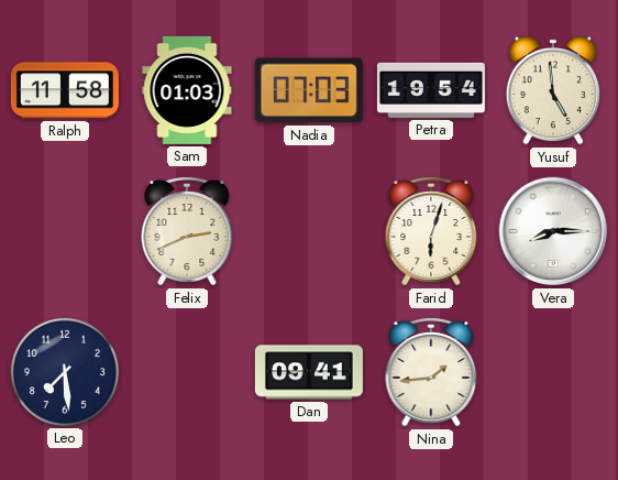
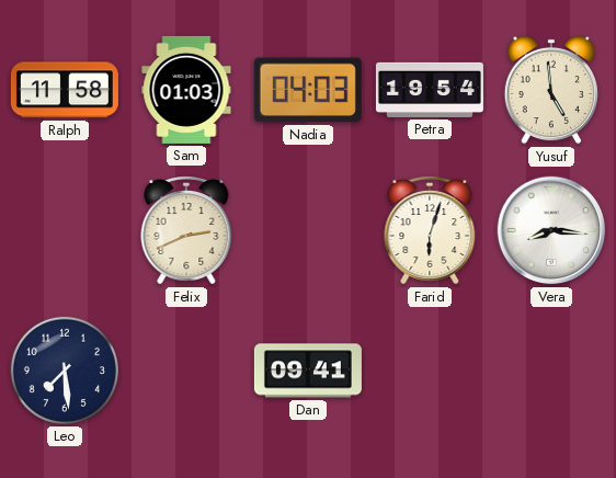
Nadia: 07:03 -> 04:03
Vera: 8:15 -> 8:16
Nina: 1:44 -> none
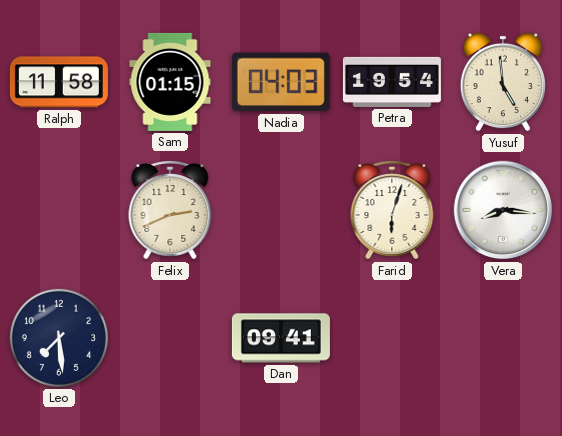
Sam: 01:03 -> 01:15
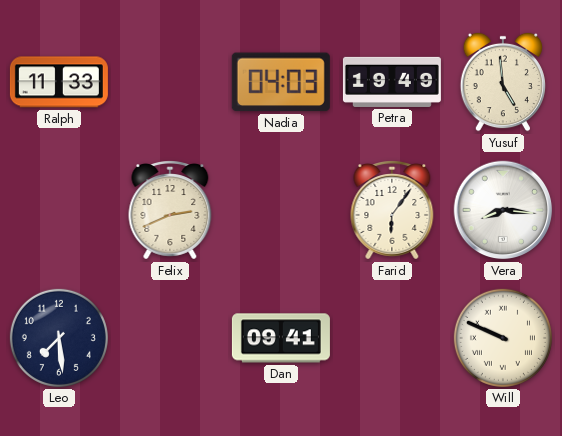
Ralph: 11:58 -> 11:33
Sam: 01:15 -> none
Petra: 19:54 -> 19:49
Farid: 6:03 -> 6:06
Will: none -> 9:49
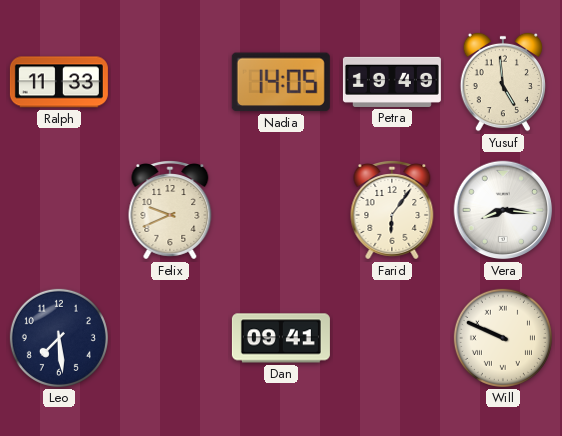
Nadia: 04:03 -> 14:05
Felix: 2:41 -> 9:41
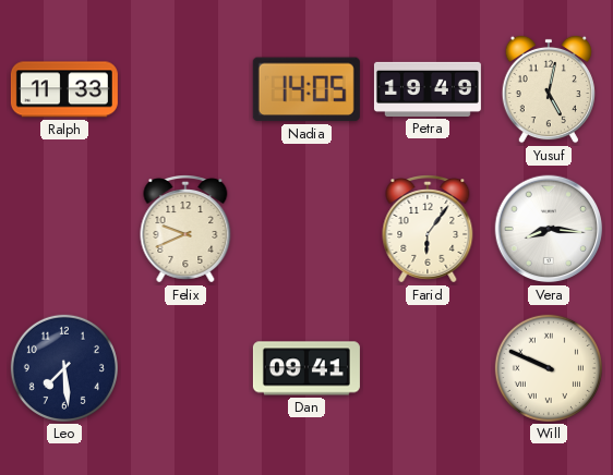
Yusuf: 4:59 -> 5:02
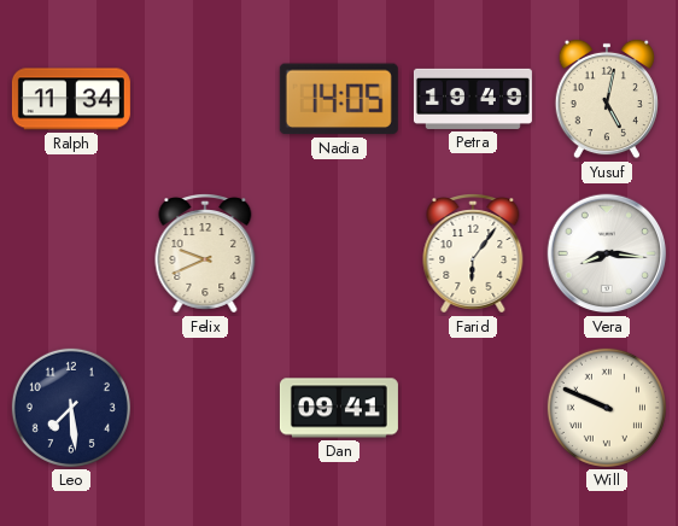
Ralph: 11:33 -> 11:34
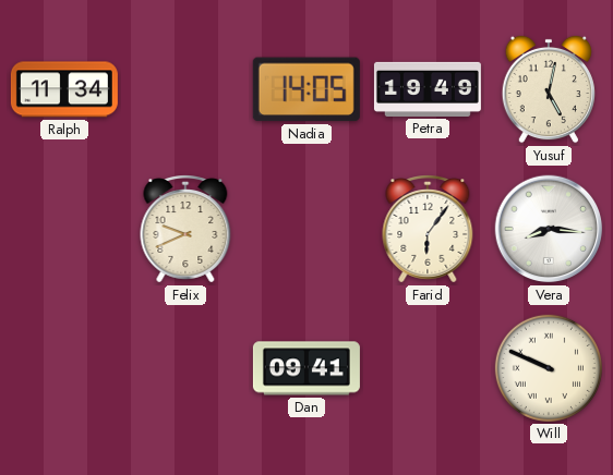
Leo: 7:29 -> none
